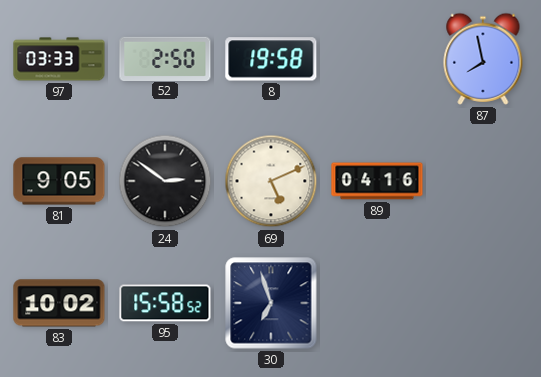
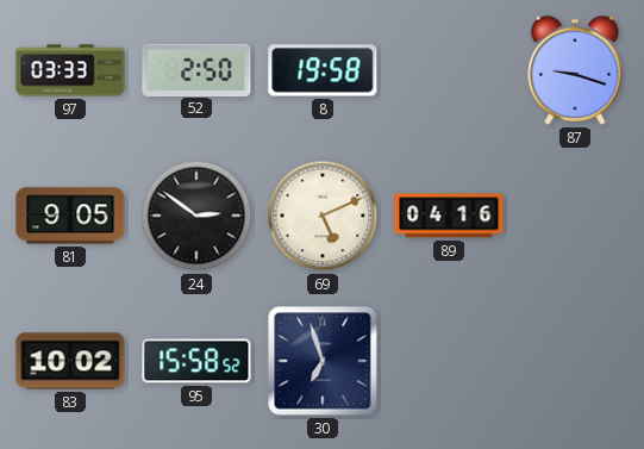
87: 7:58 -> 9:18
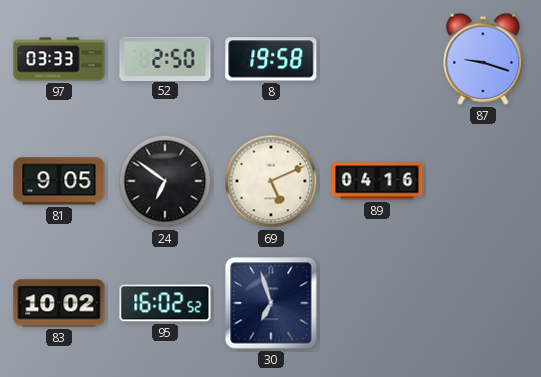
24: 2:51 -> 6:51
95: 15:58 -> 16:02
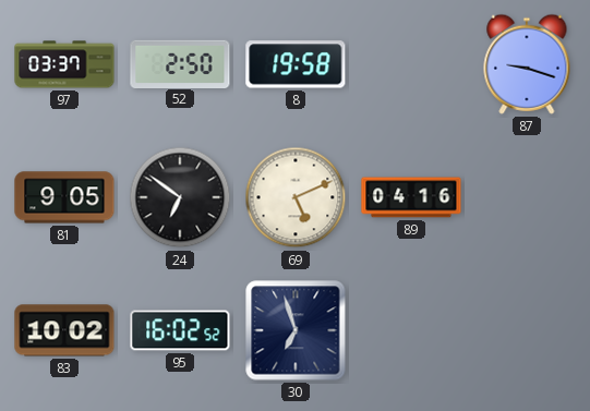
97: 03:33 -> 03:37
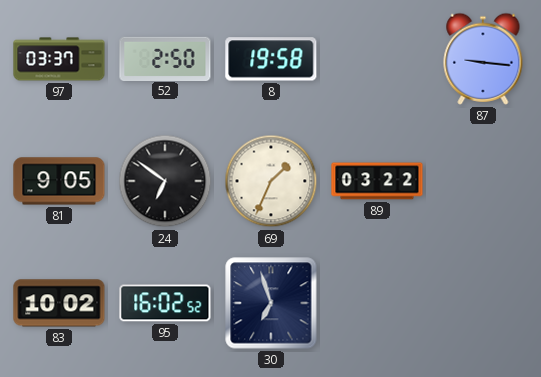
87: 9:18 -> 9:16
69: 5:11 -> 1:34
89: 04:16 -> 03:22
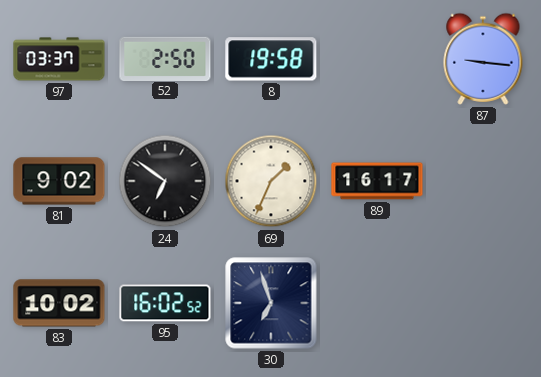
81: 9:05 -> 9:02
89: 03:22 -> 16:17
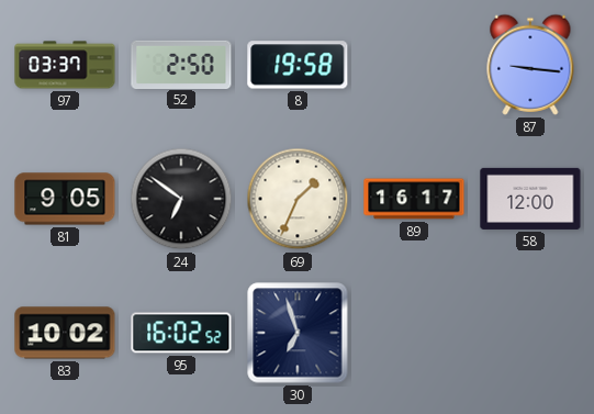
81: 9:02 -> 9:05
58: none -> 12:00
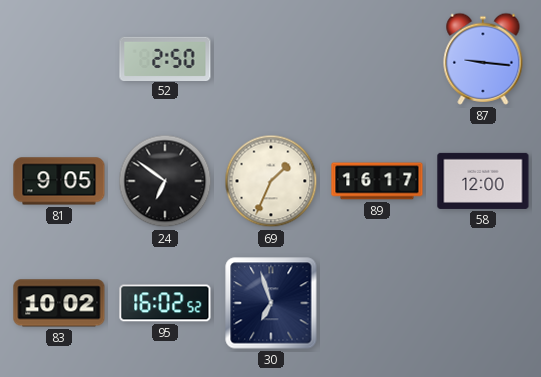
97: 03:37 -> none
8: 19:58 -> none
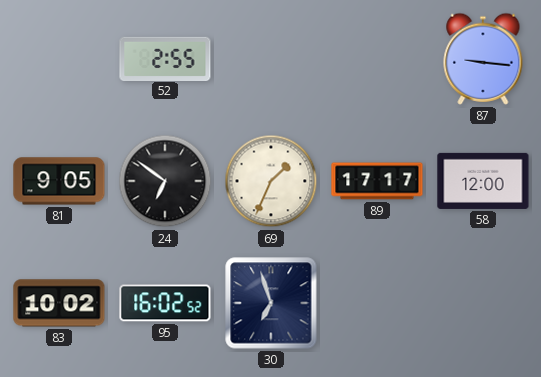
52: 2:50 -> 2:55
89: 16:17 -> 17:17
